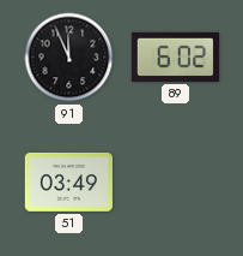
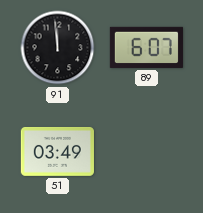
91: 11:56 -> 11:59
89: 6:02 -> 6:07
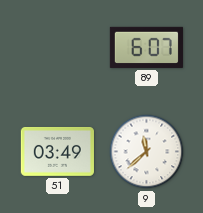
91: 11:59 -> none
9: none -> 11:38
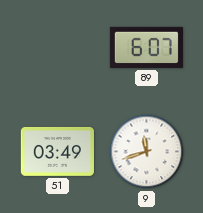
9: 11:38 -> 11:42
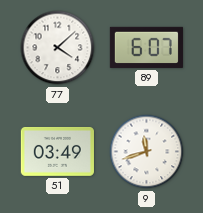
77: none -> 4:08
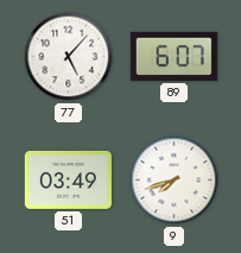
77: 4:08 -> 5:07
9: 11:42 -> 7:42
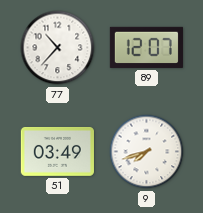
77: 5:07 -> 10:37
89: 6:07 -> 12:07
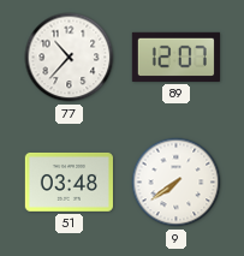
51: 03:49 -> 03:48
9: 7:42 -> 7:39
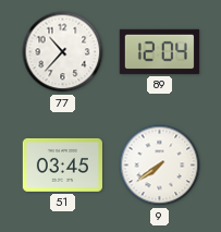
89: 12:07 -> 12:04
51: 03:48 -> 03:45
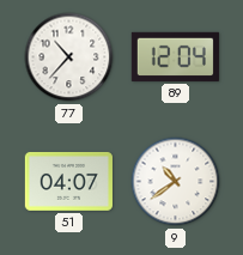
51: 03:45 -> 04:07
9: 7:39 -> 10:39
